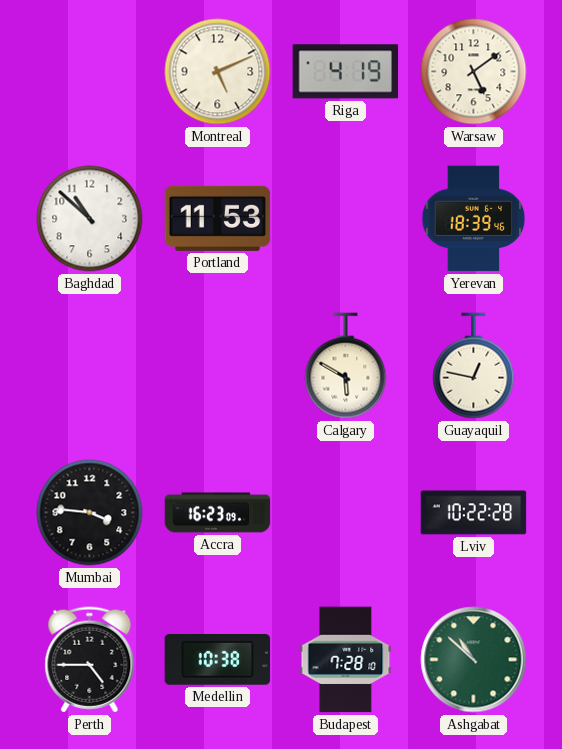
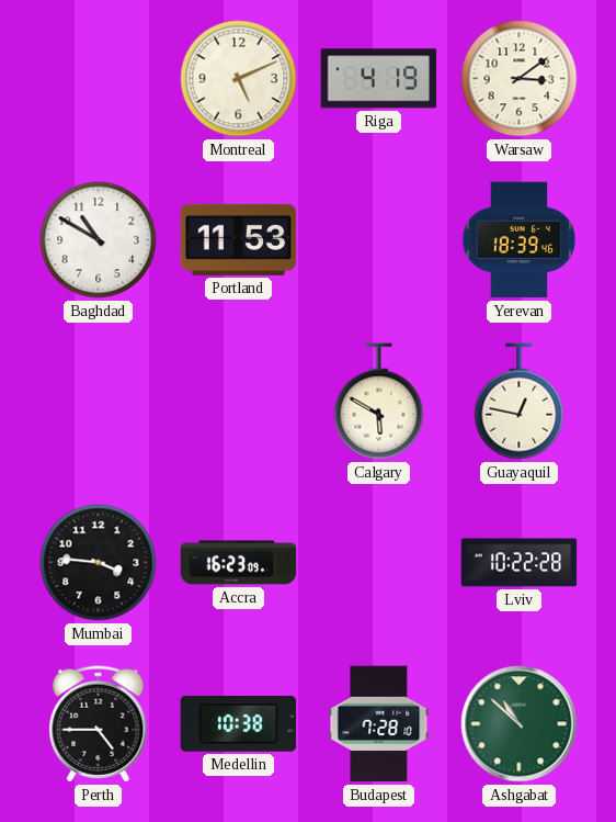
Warsaw: 5:09 -> 3:09
Baghdad: 10:52 -> 10:50
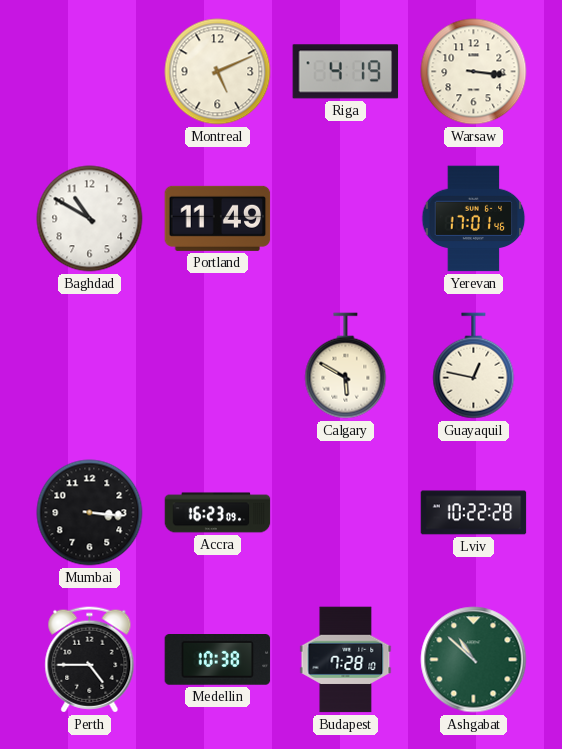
Warsaw: 3:09 -> 3:16
Portland: 11:53 -> 11:49
Yerevan: 18:39 -> 17:01
Mumbai: 3:46 -> 3:16
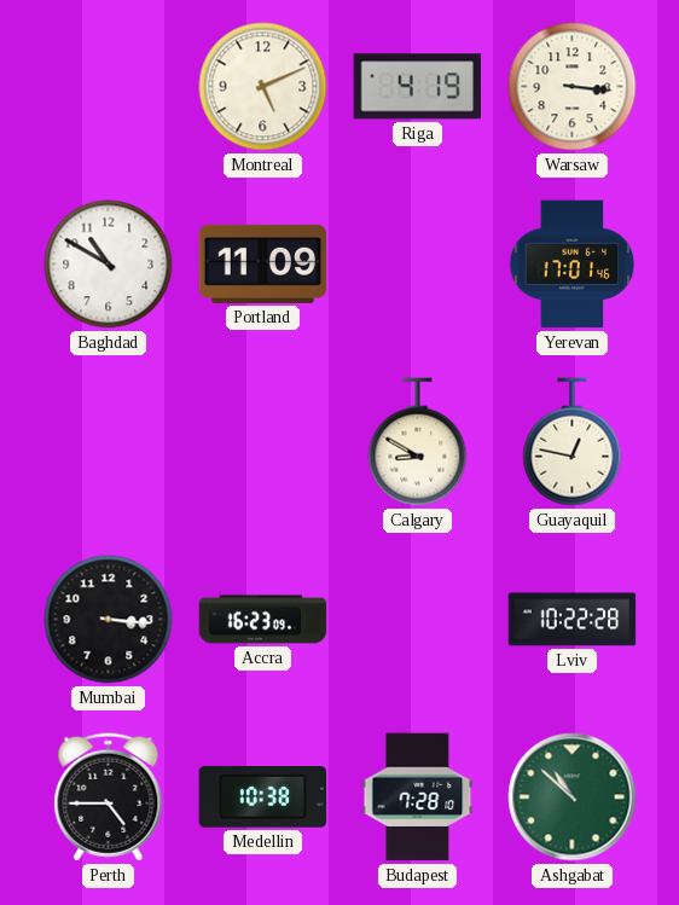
Portland: 11:49 -> 11:09
Calgary: 5:50 -> 8:50
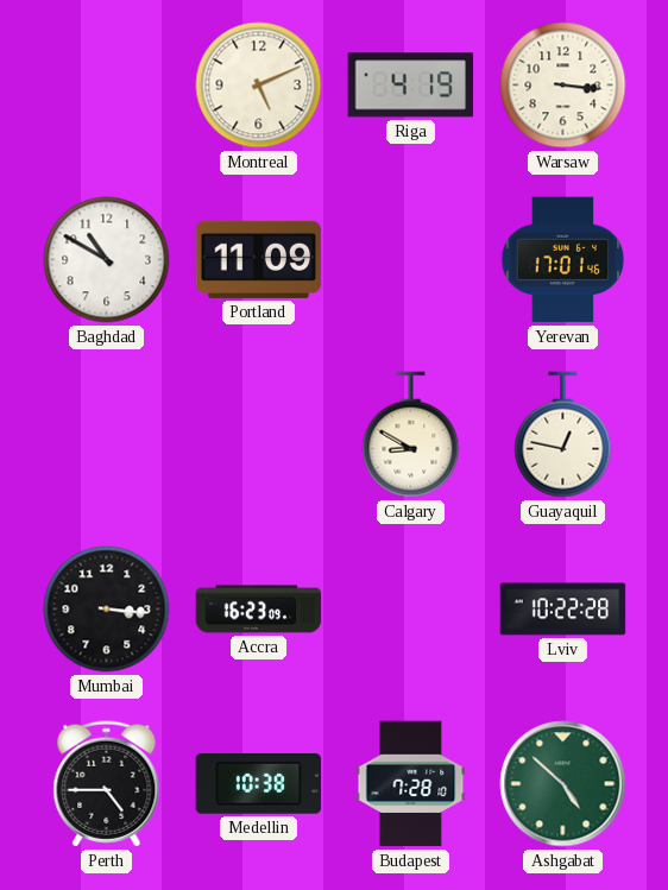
Ashgabat: 10:52 -> 4:52
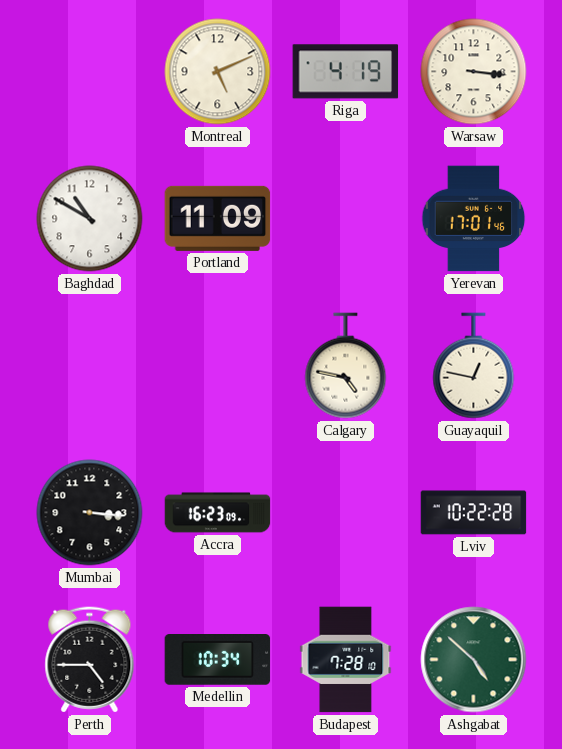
Calgary: 8:50 -> 4:47
Medellin: 10:38 -> 10:34
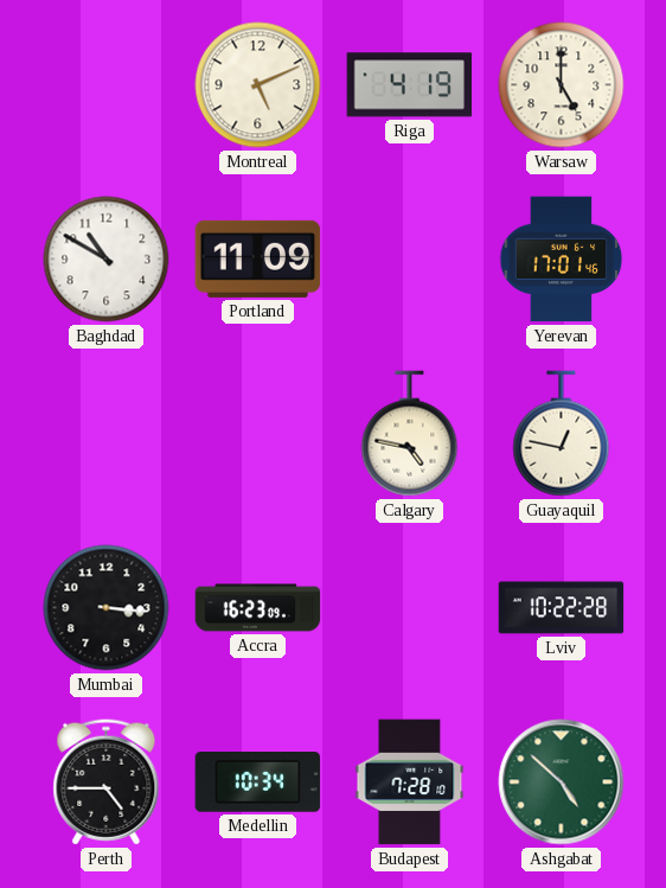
Warsaw: 3:16 -> 5:00
